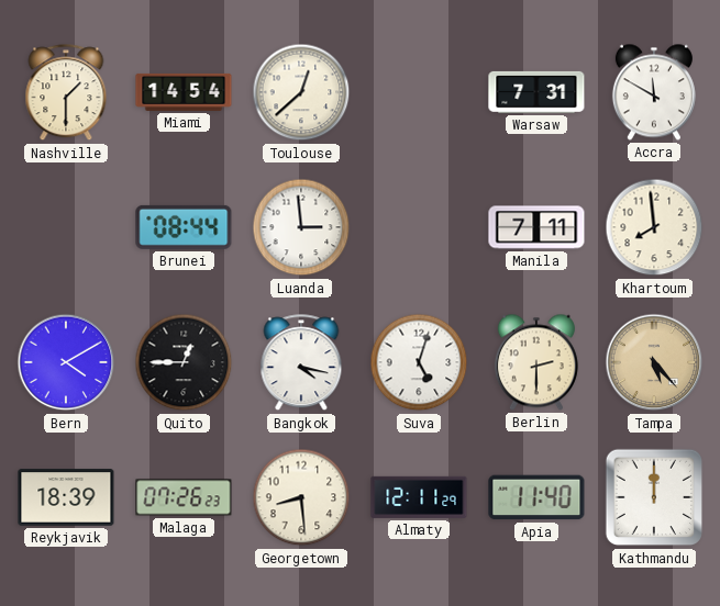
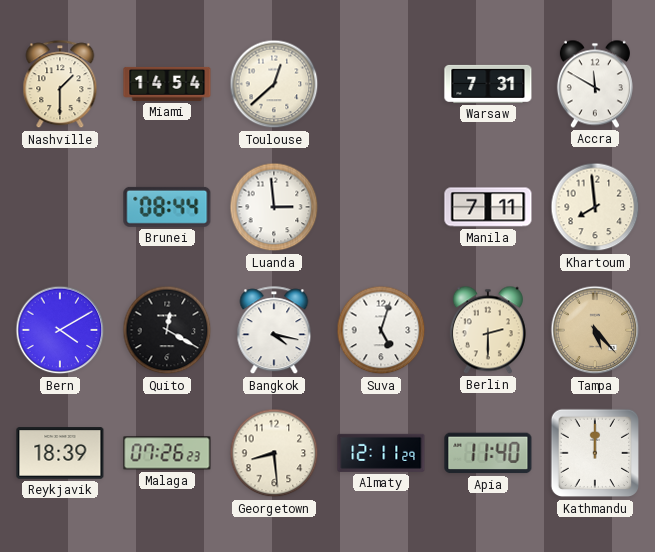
Quito: 12:45 -> 12:20
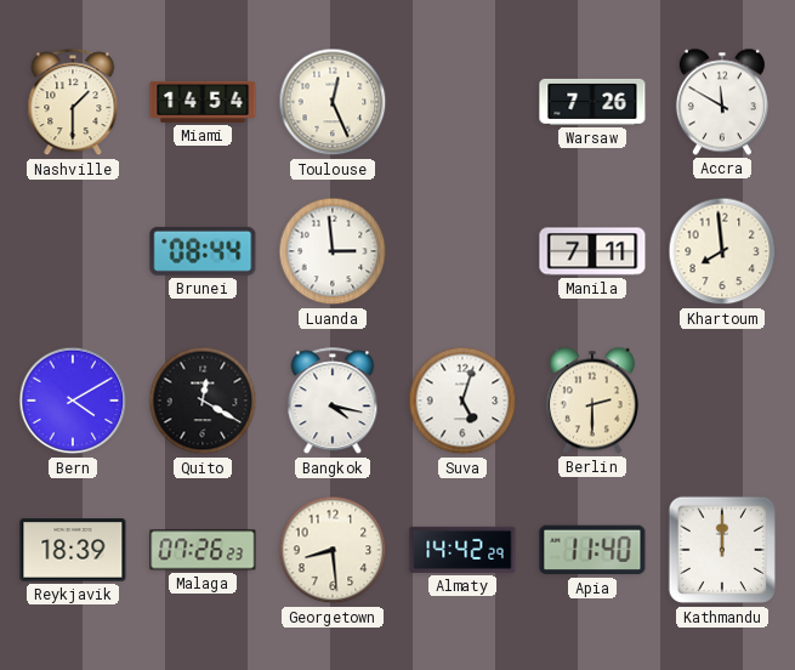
Toulouse: 12:38 -> 12:26
Warsaw: 7:31 -> 7:26
Tampa: 5:23 -> none
Almaty: 12:11 -> 14:42
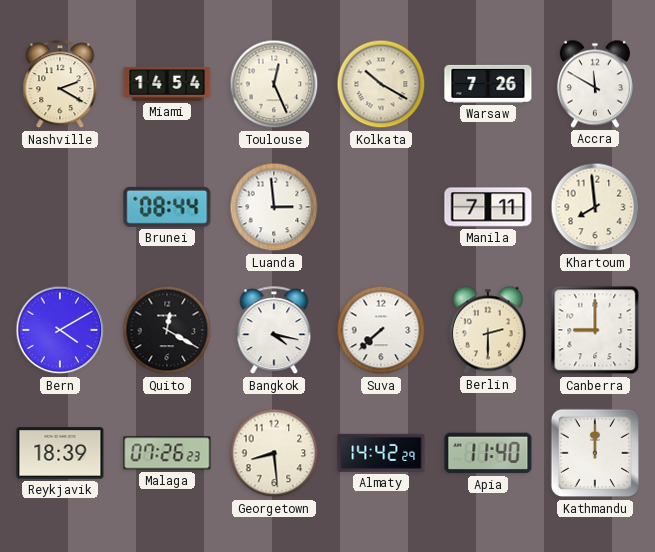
Nashville: 1:30 -> 2:20
Kolkata: none -> 10:20
Suva: 5:03 -> 7:38
Canberra: none -> 9:00
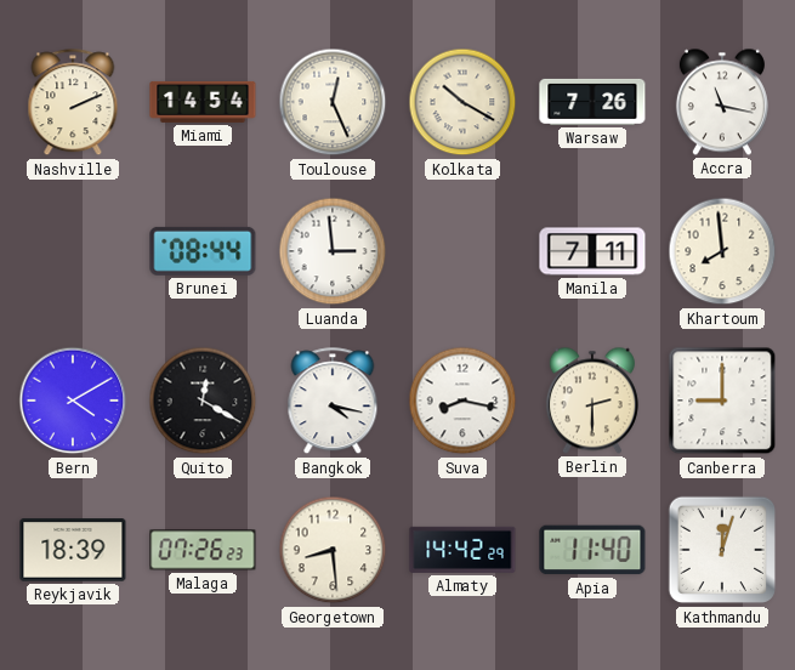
Nashville: 2:20 -> 2:11
Accra: 11:50 -> 11:17
Suva: 7:38 -> 8:17
Kathmandu: 12:00 -> 12:03
